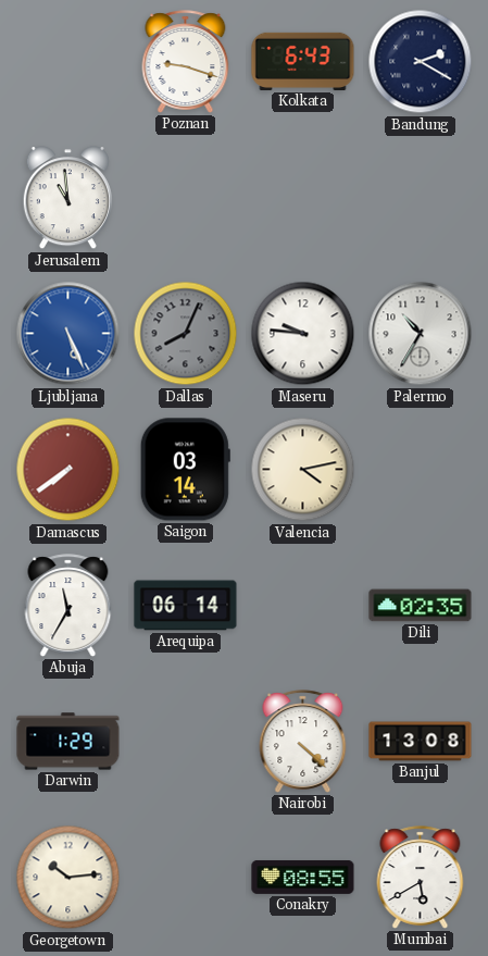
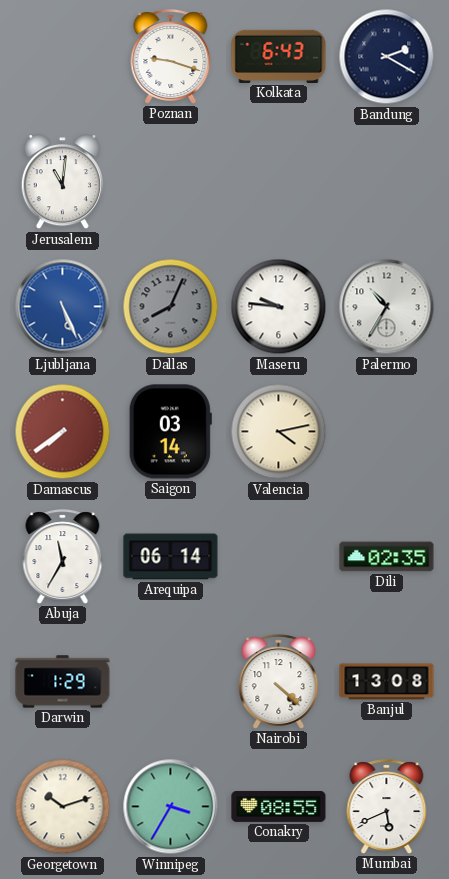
Jerusalem: 10:59 -> 11:01
Georgetown: 10:14 -> 10:12
Winnipeg: none -> 3:35
Mumbai: 5:40 -> 5:41
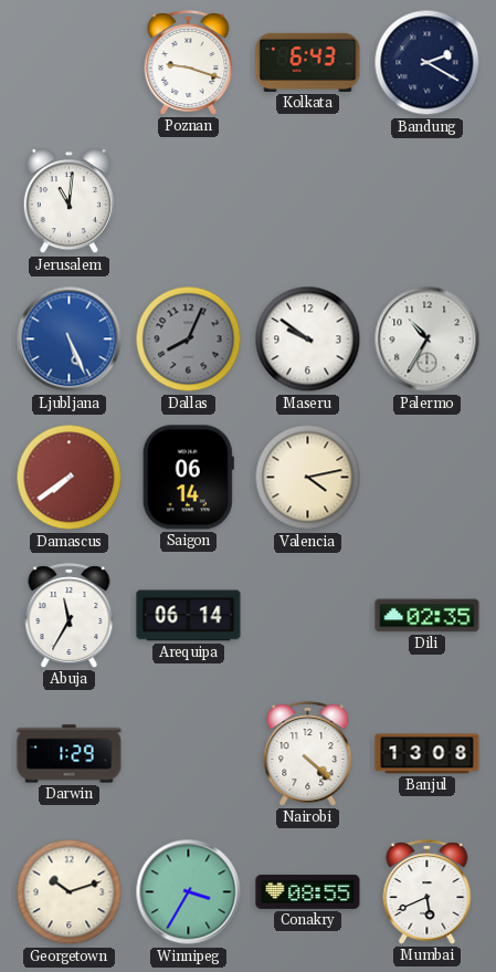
Maseru: 9:46 -> 9:51
Saigon: 03:14 -> 06:14
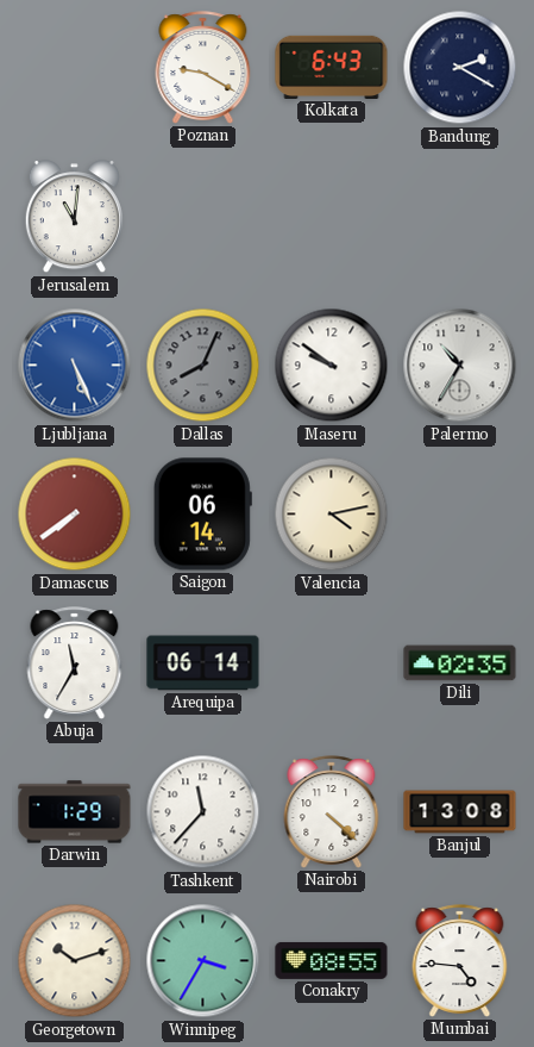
Poznan: 9:18 -> 9:20
Tashkent: none -> 11:37
Mumbai: 5:41 -> 4:46
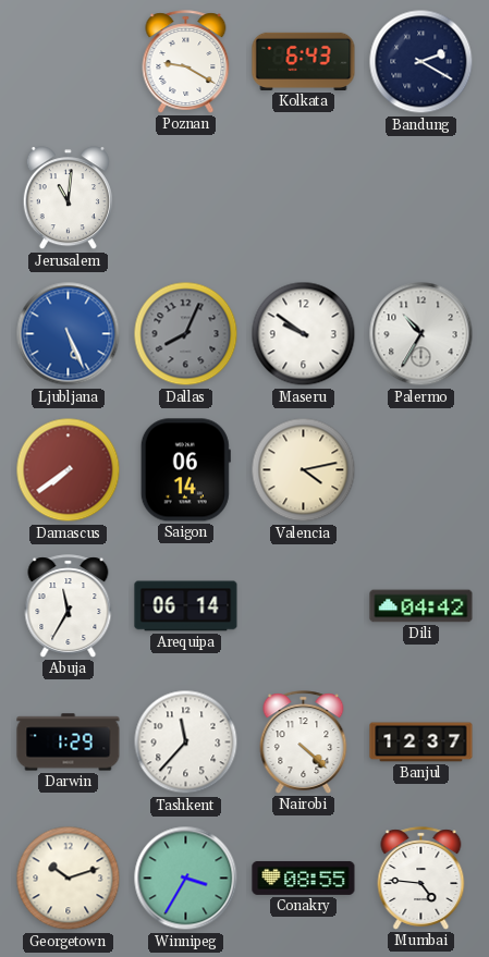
Dili: 02:35 -> 04:42
Banjul: 13:08 -> 12:37
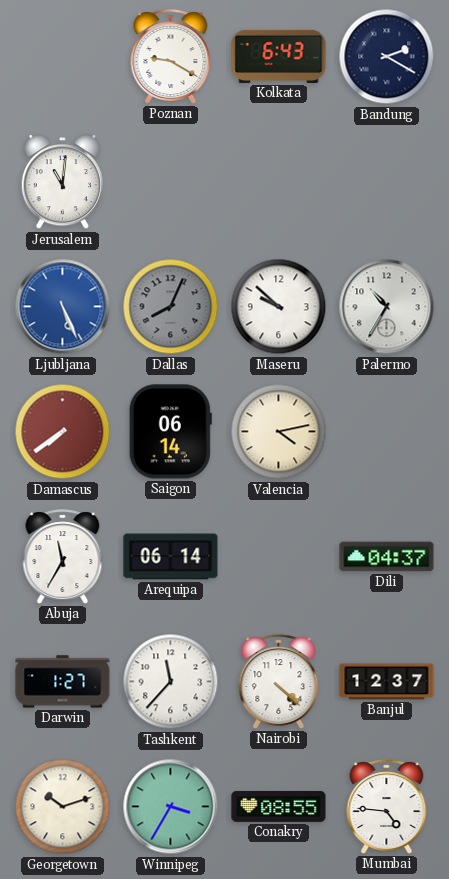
Maseru: 9:51 -> 9:52
Dili: 04:42 -> 04:37
Darwin: 1:29 -> 1:27
